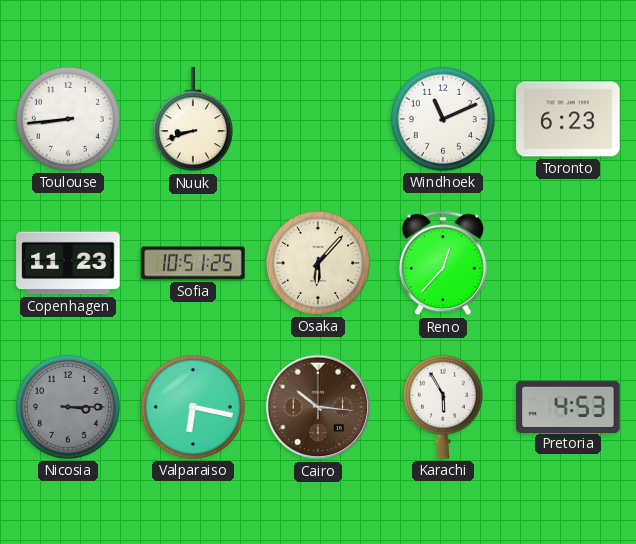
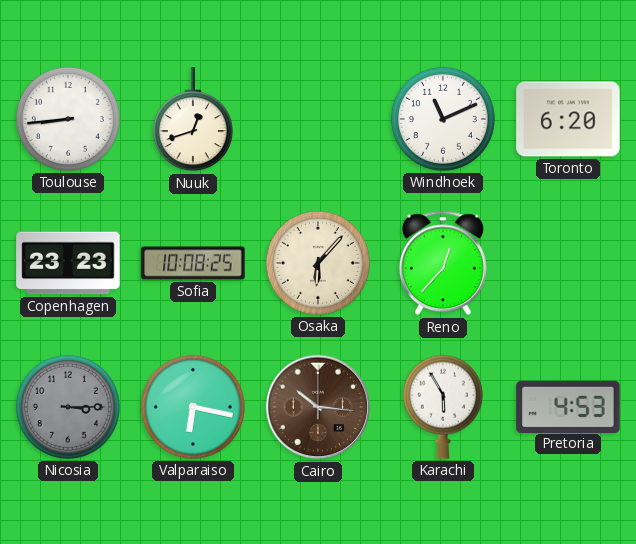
Nuuk: 8:42 -> 12:42
Toronto: 6:23 -> 6:20
Copenhagen: 11:23 -> 23:23
Sofia: 10:51 -> 10:08
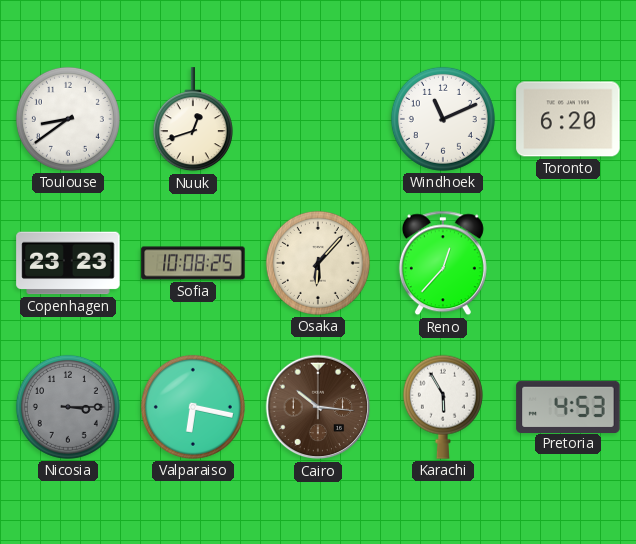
Toulouse: 8:44 -> 8:39
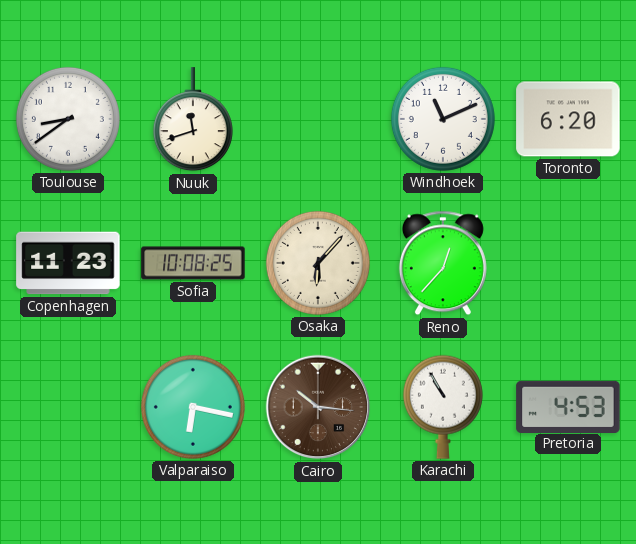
Nuuk: 12:42 -> 11:42
Copenhagen: 23:23 -> 11:23
Nicosia: 3:15 -> none
Karachi: 5:55 -> 10:55
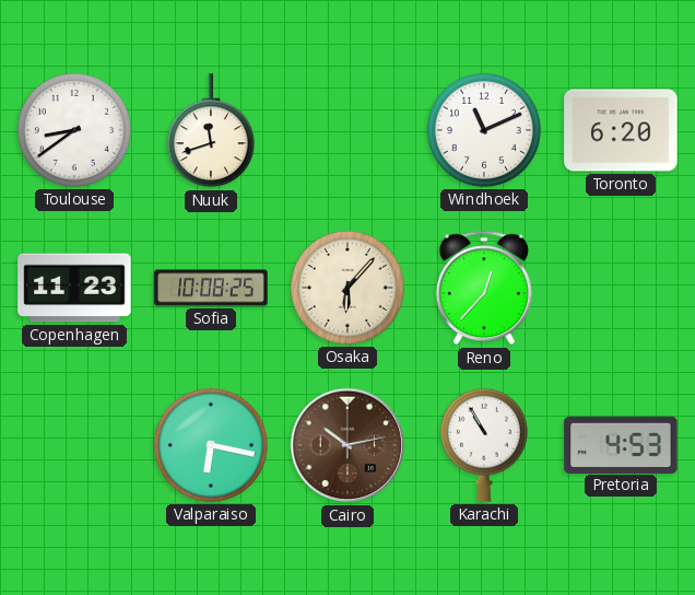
Cairo: 10:16 -> 10:13
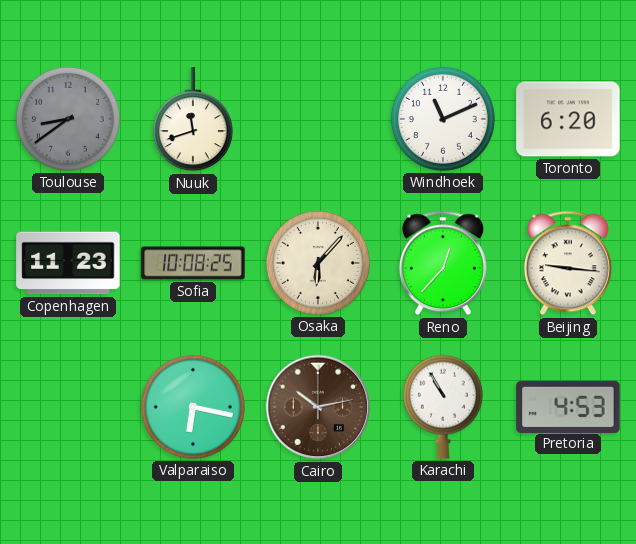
Toulouse dial: white -> grey
Beijing: none -> 9:16
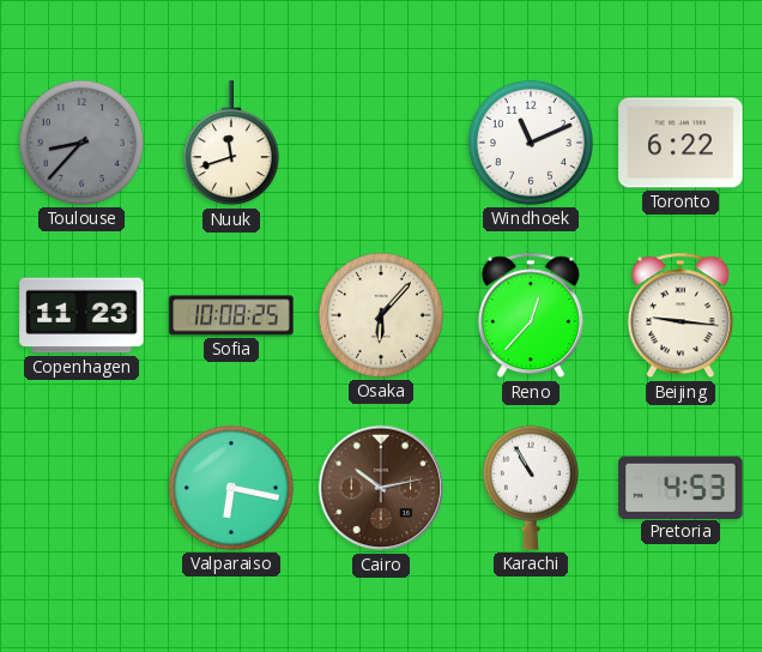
Toulouse: 8:39 -> 8:37
Toronto: 6:20 -> 6:22
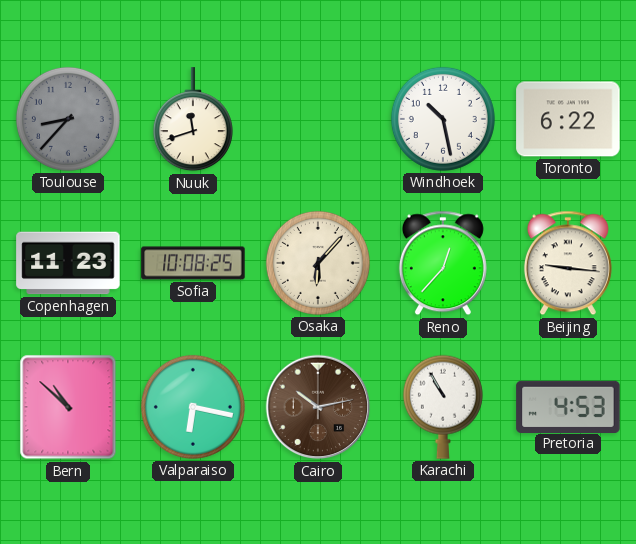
Windhoek: 11:11 -> 10:28
Bern: none -> 10:52
